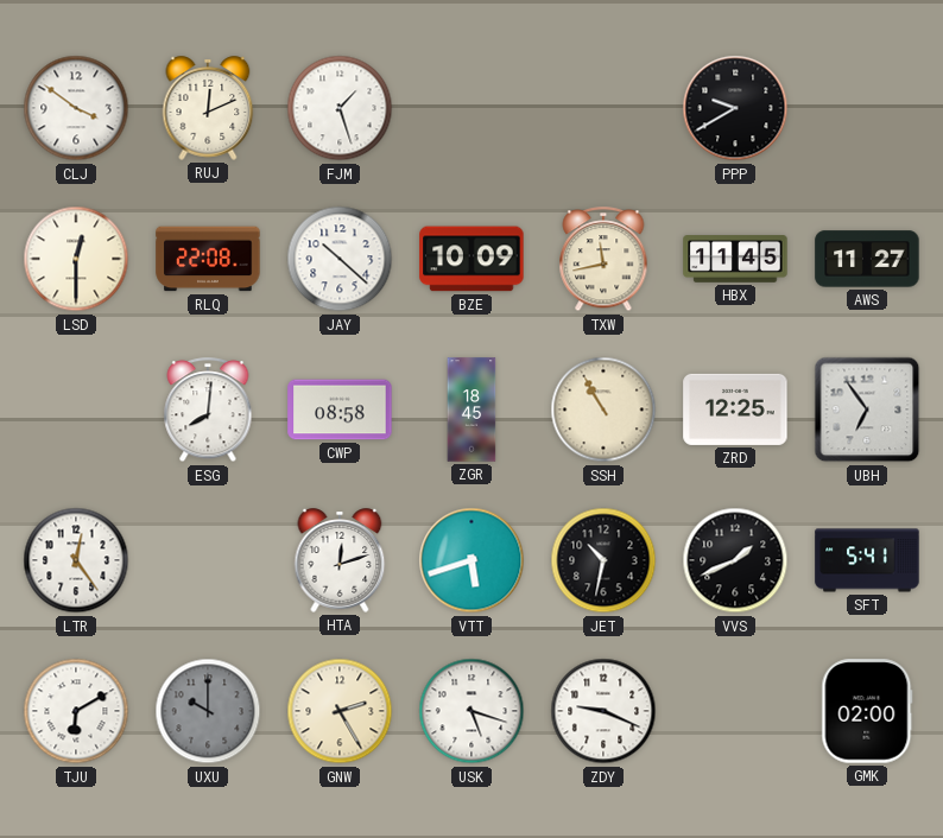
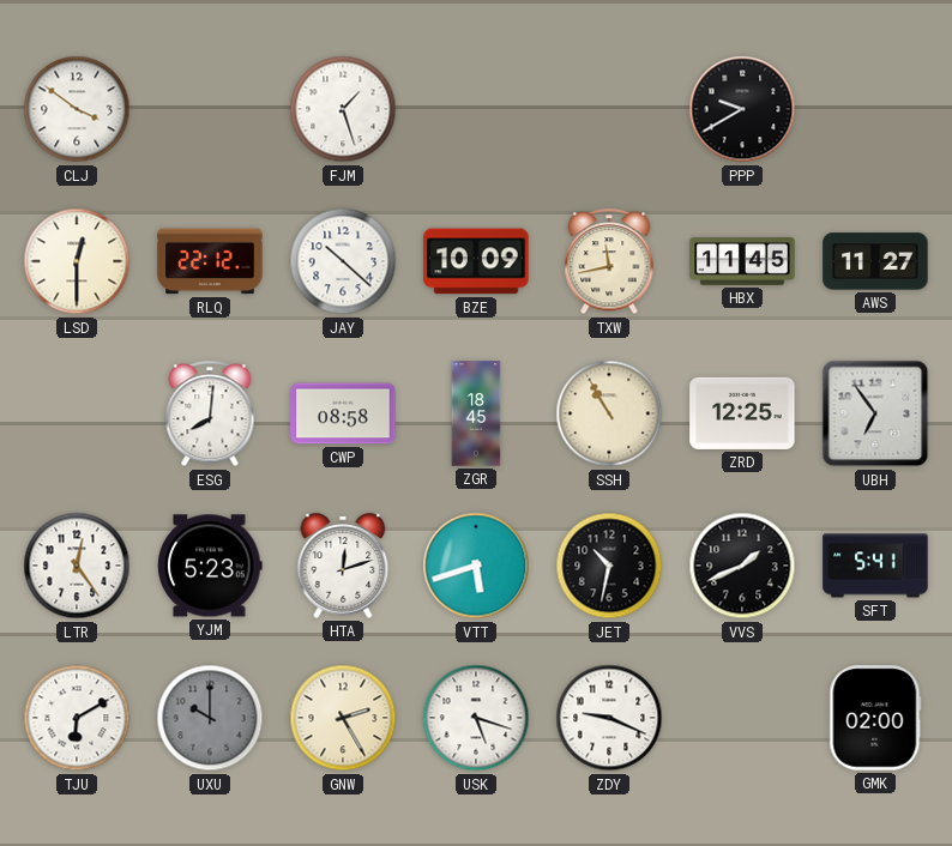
RUJ: 12:11 -> none
RLQ: 22:08 -> 22:12
YJM: none -> 5:23
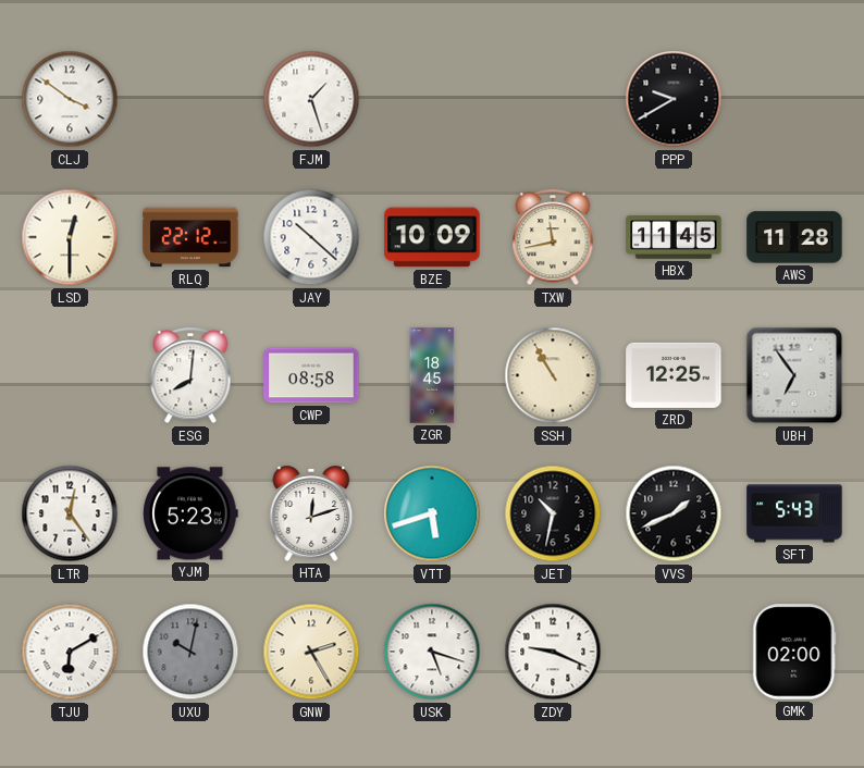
AWS: 11:27 -> 11:28
SFT: 5:41 -> 5:43
UXU: 10:00 -> 10:02
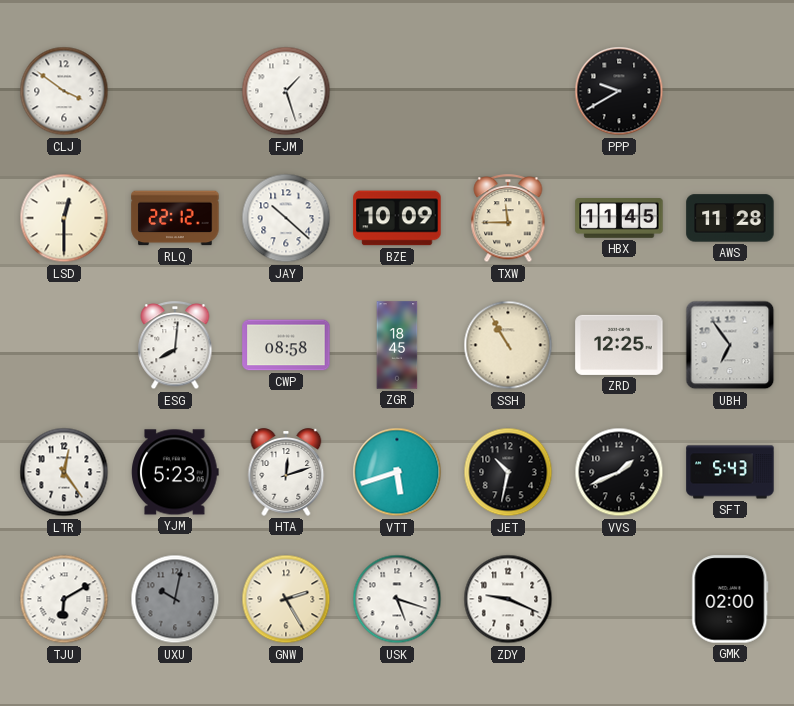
TXW: 11:43 -> 11:45
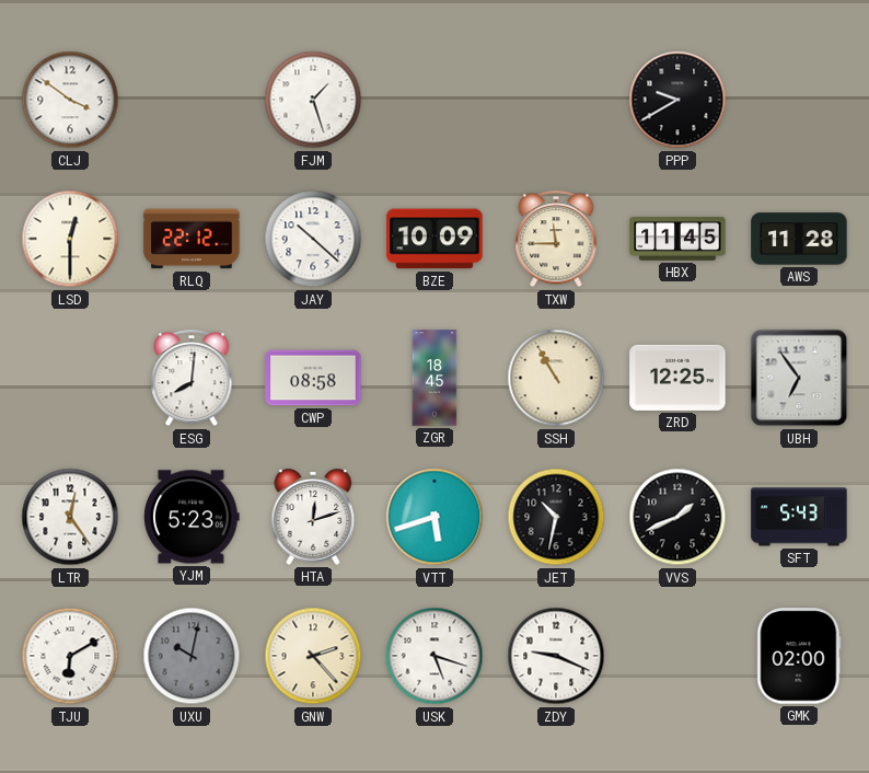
GNW: 2:25 -> 2:23
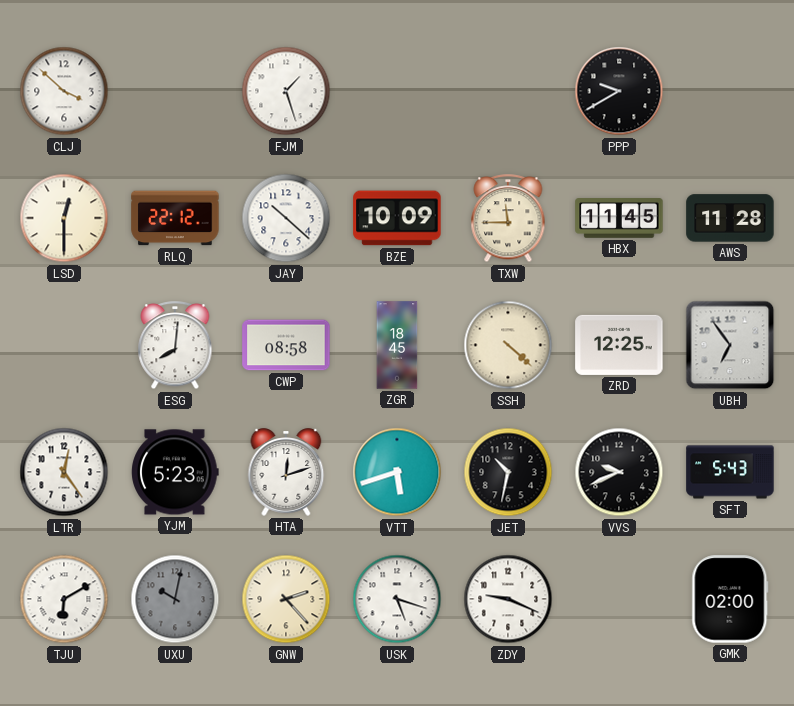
CLJ: 3:51 -> 3:52
SSH: 10:55 -> 4:22
VVS: 1:41 -> 9:41
